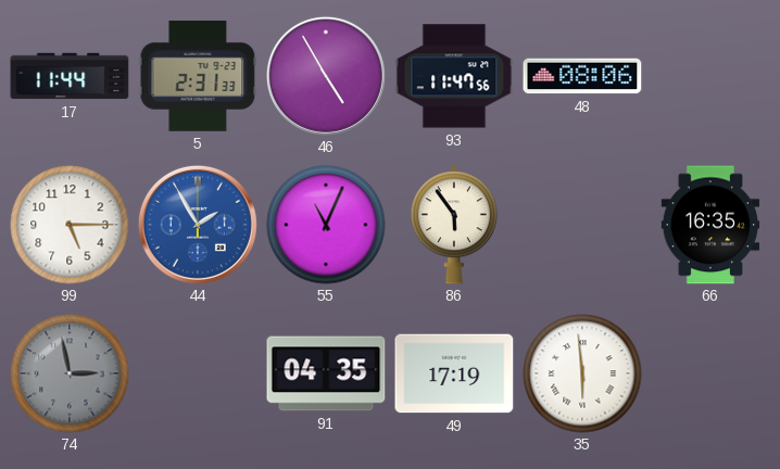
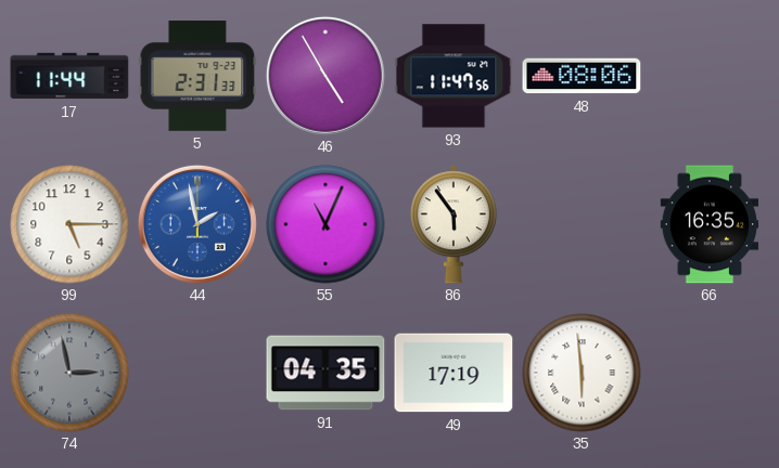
44: 1:55 -> 1:58
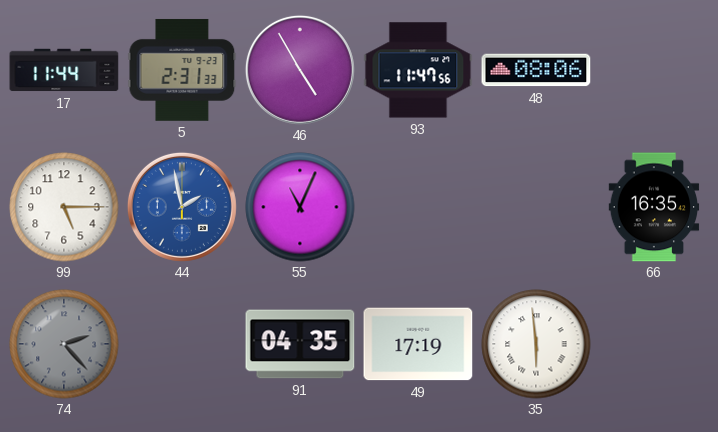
86: 5:54 -> none
74: 2:58 -> 2:23
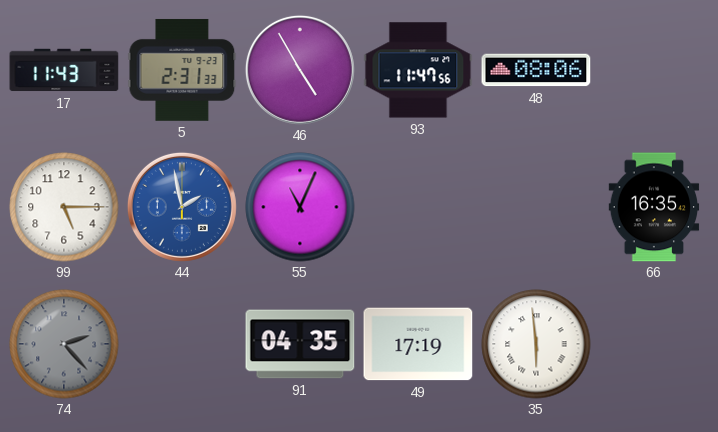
17: 11:44 -> 11:43
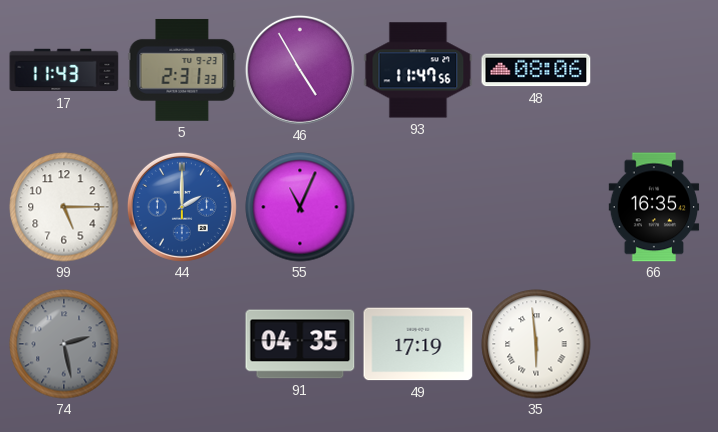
44: 1:58 -> 2:00
74: 2:23 -> 2:28
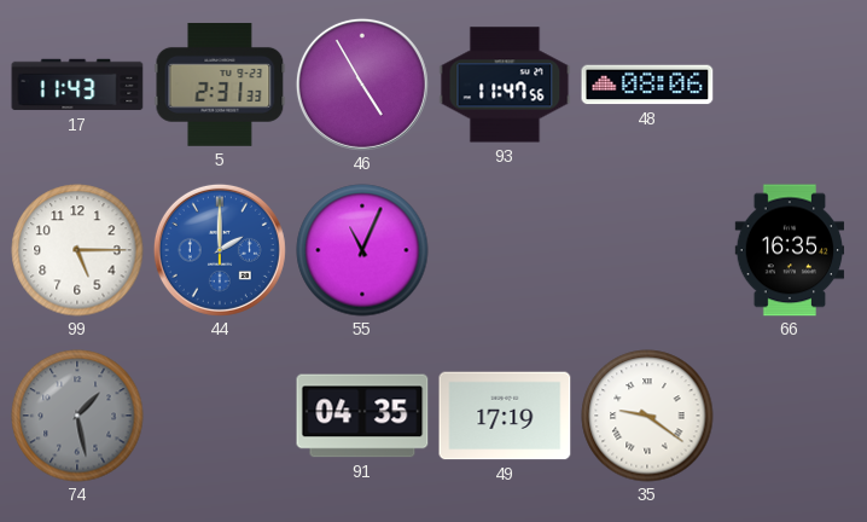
74: 2:28 -> 1:28
35: 5:59 -> 9:21
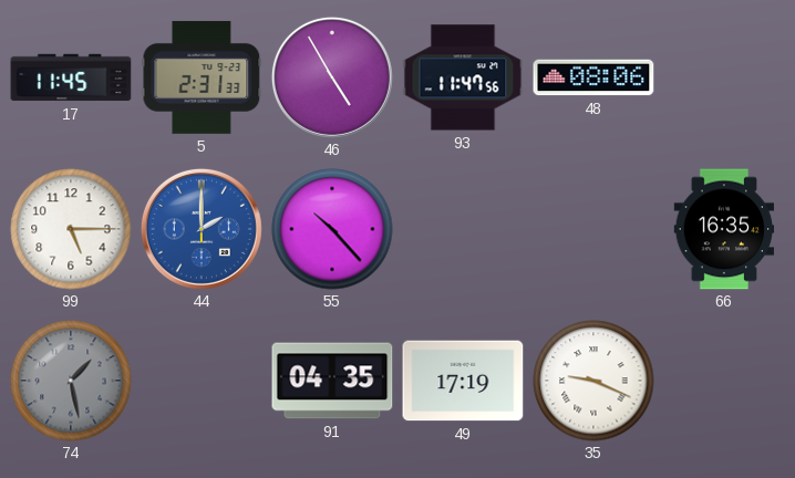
17: 11:43 -> 11:45
55: 11:04 -> 10:23
35: 9:21 -> 9:19
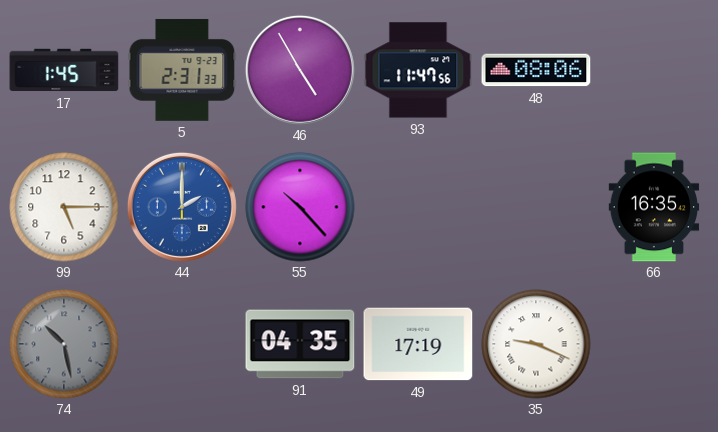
17: 11:45 -> 1:45
74: 1:28 -> 10:28
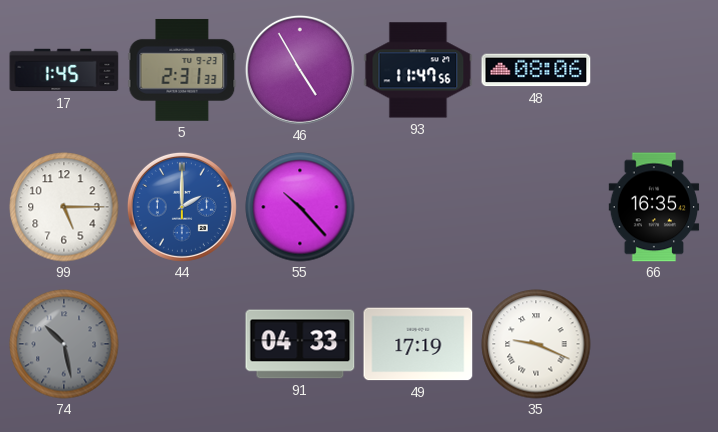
91: 04:35 -> 04:33
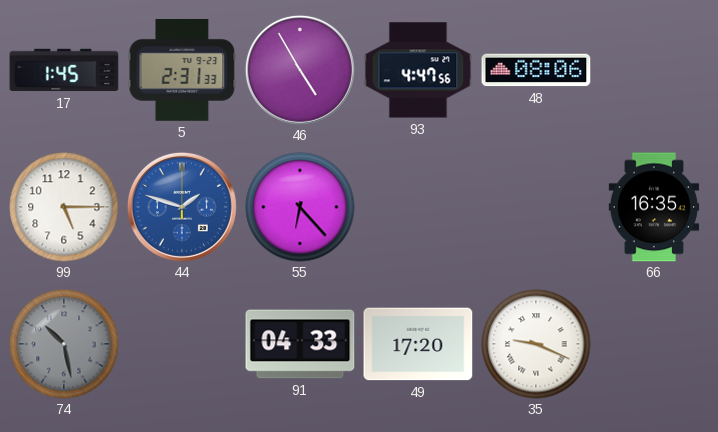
93: 11:47 -> 4:47
44: 2:00 -> 1:48
55: 10:23 -> 6:23
49: 17:19 -> 17:20
